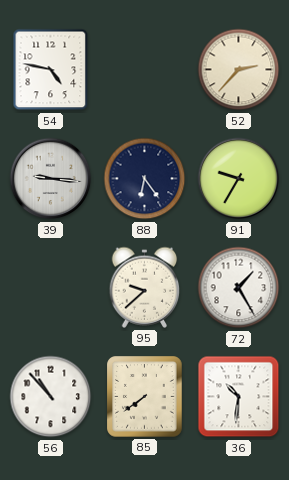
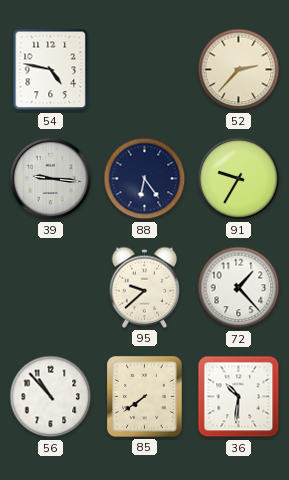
72: 1:25 -> 1:23
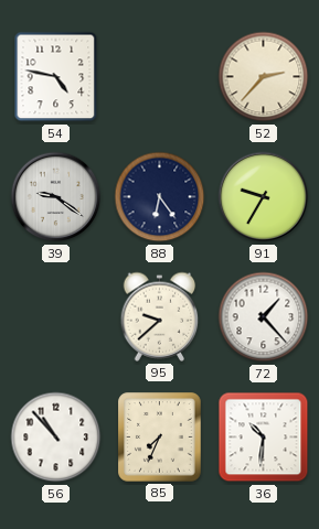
39: 9:16 -> 9:21
85: 7:39 -> 7:34
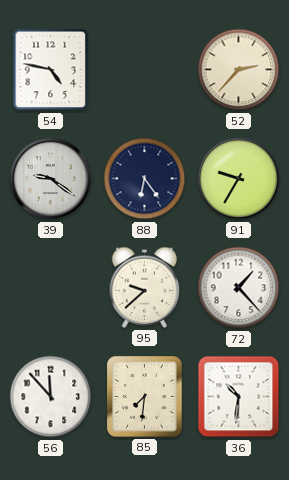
56: 10:53 -> 11:53
85: 7:34 -> 7:31
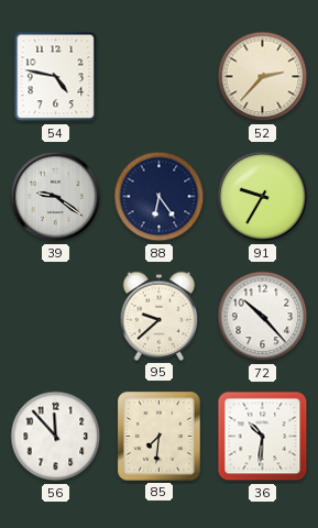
72: 1:23 -> 10:23
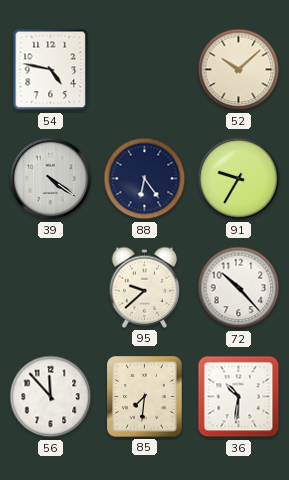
52: 2:37 -> 10:08
39: 9:21 -> 4:21
